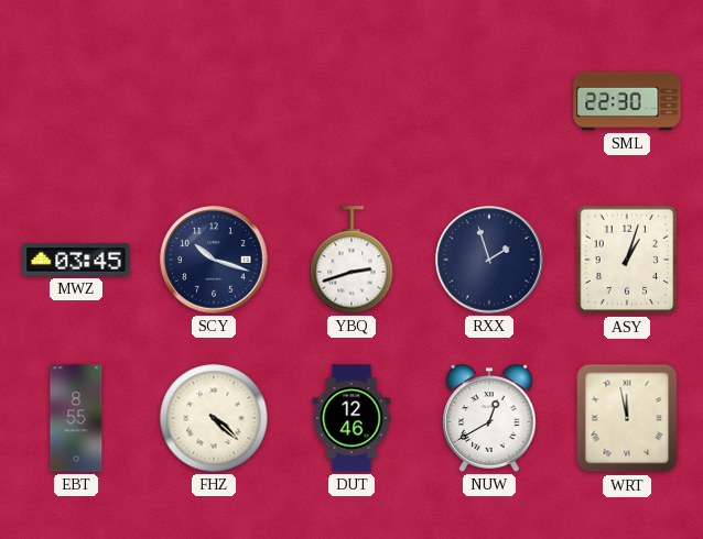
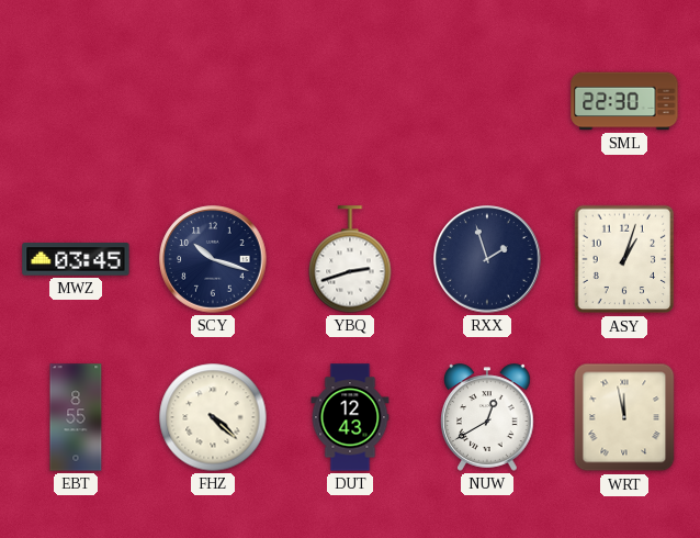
DUT: 12:46 -> 12:43
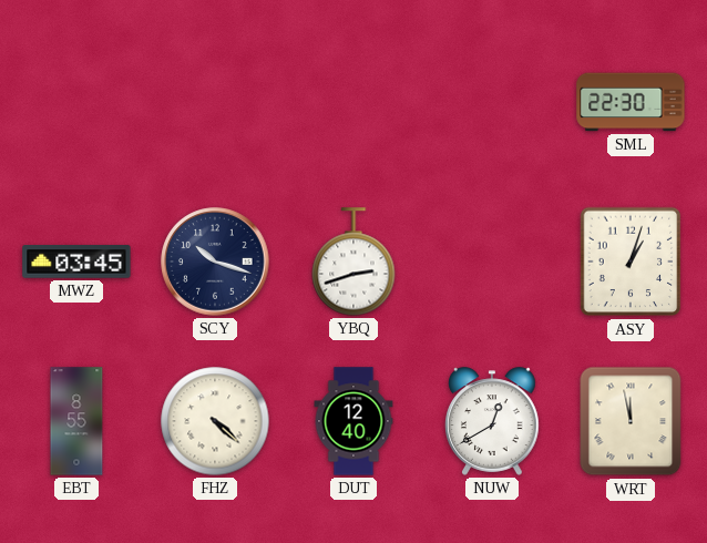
RXX: 1:57 -> none
DUT: 12:43 -> 12:40
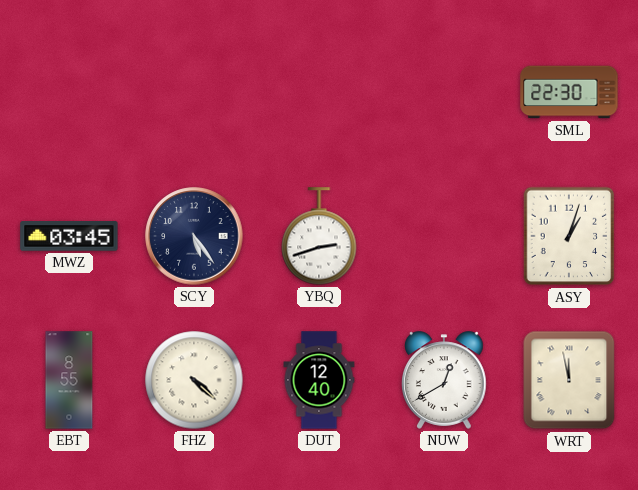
SCY: 10:18 -> 5:24
